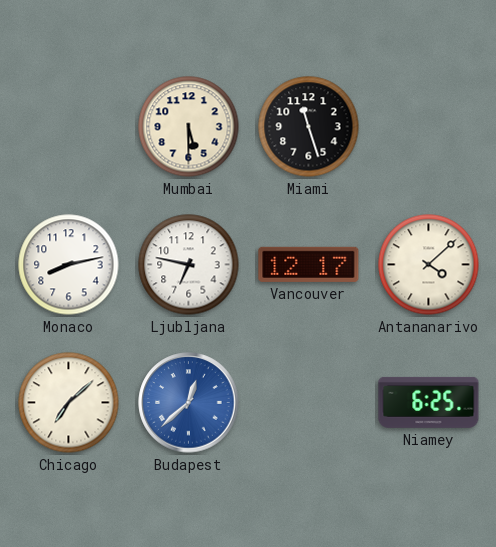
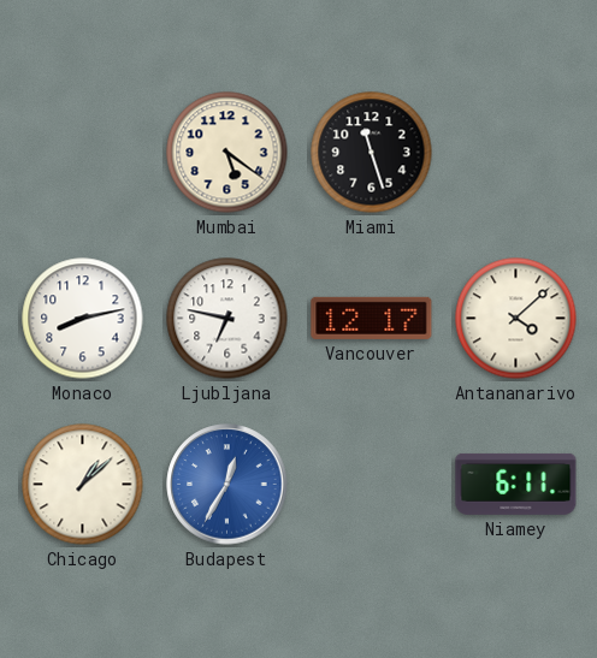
Mumbai: 5:30 -> 5:21
Chicago: 7:08 -> 1:08
Budapest: 12:38 -> 12:35
Niamey: 6:25 -> 6:11
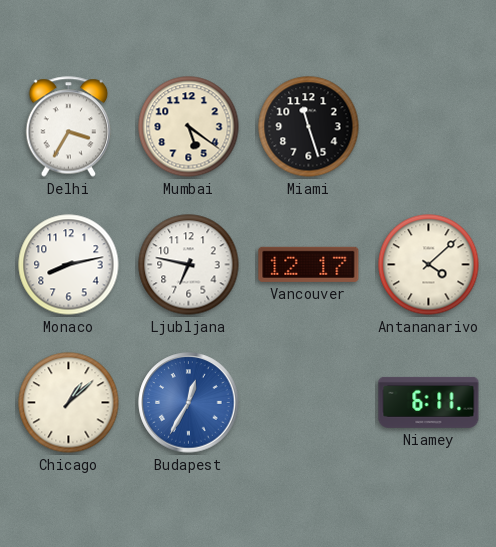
Delhi: none -> 3:35
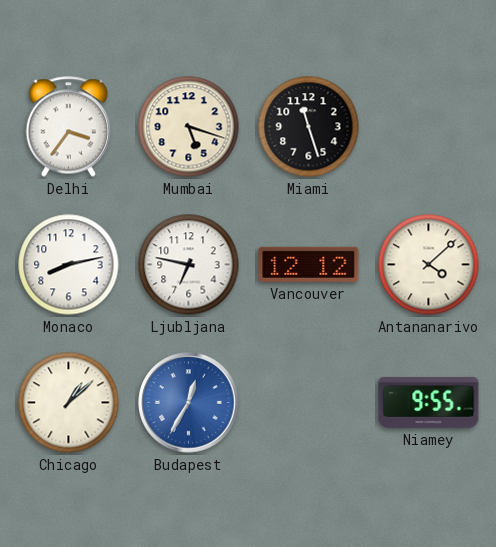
Delhi: 3:35 -> 3:36
Mumbai: 5:21 -> 5:18
Vancouver: 12:17 -> 12:12
Niamey: 6:11 -> 9:55
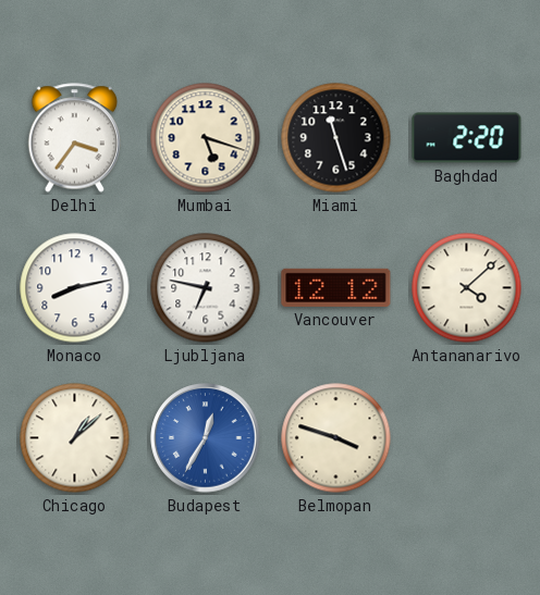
Baghdad: none -> 2:20
Belmopan: none -> 3:48
Niamey: 9:55 -> none
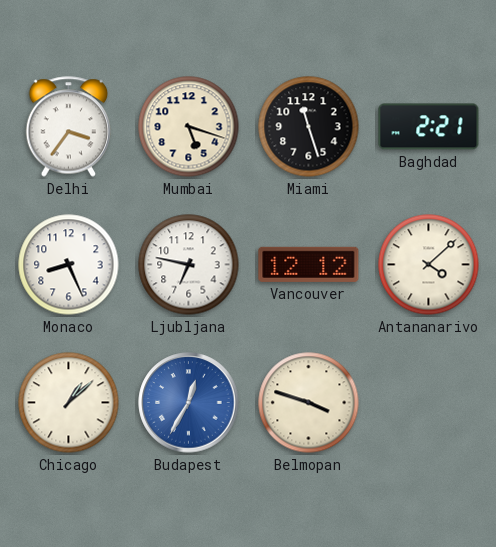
Baghdad: 2:20 -> 2:21
Monaco: 8:13 -> 8:26
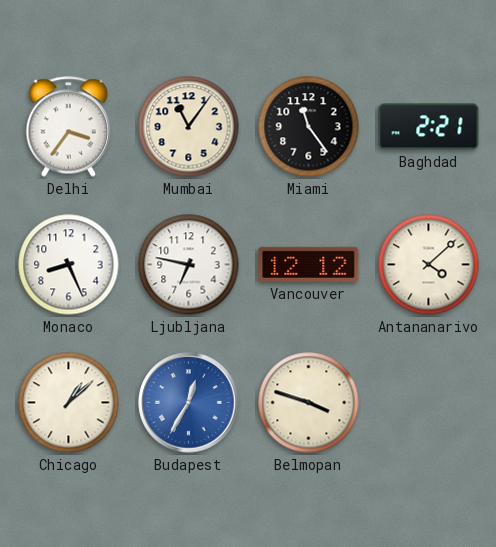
Mumbai: 5:18 -> 11:06
Miami: 11:27 -> 11:24
